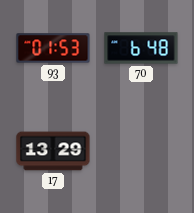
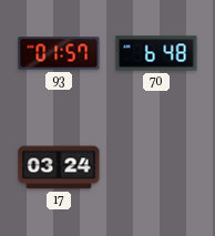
93: 01:53 -> 01:57
17: 13:29 -> 03:24
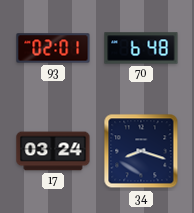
93: 01:57 -> 02:01
34: none -> 8:18
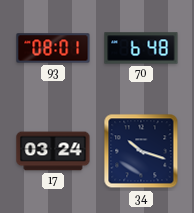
93: 02:01 -> 08:01
34: 8:18 -> 10:18
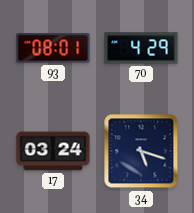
70: 6:48 -> 4:29
34: 10:18 -> 5:18
